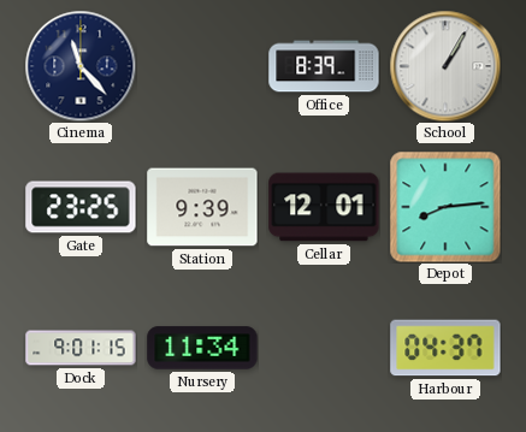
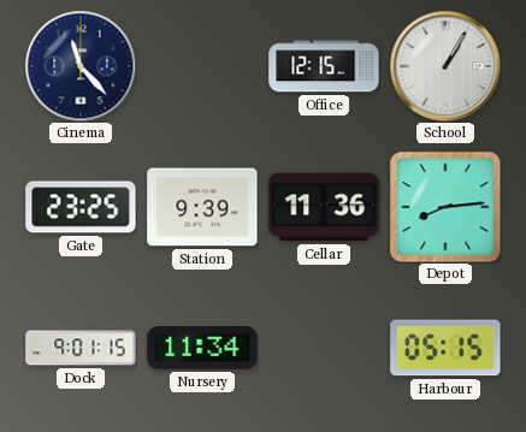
Office: 8:39 -> 12:15
Cellar: 12:01 -> 11:36
Harbour: 04:37 -> 05:15
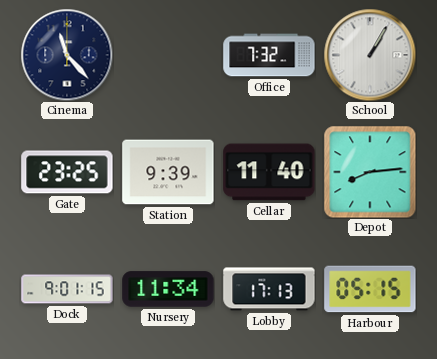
Office: 12:15 -> 7:32
Cellar: 11:36 -> 11:40
Lobby: none -> 17:13
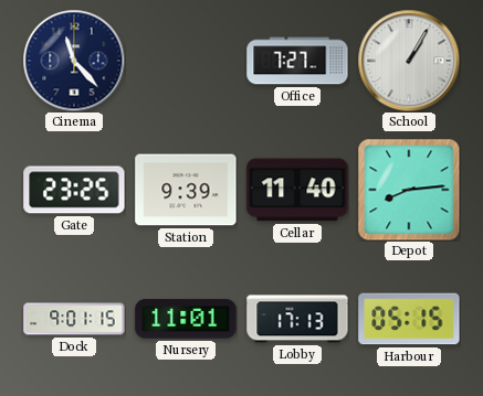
Office: 7:32 -> 7:27
Nursery: 11:34 -> 11:01
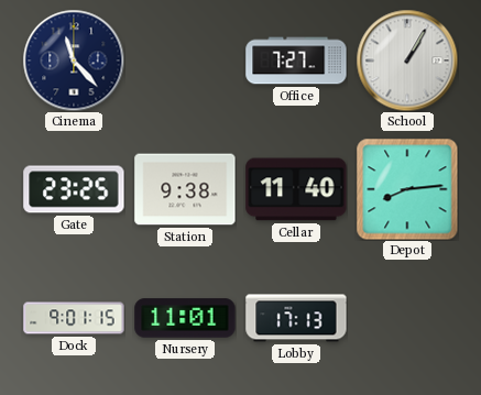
Station: 9:39 -> 9:38
Harbour: 05:15 -> none
